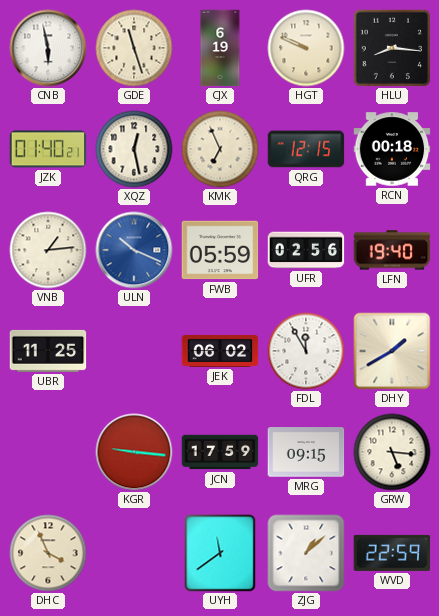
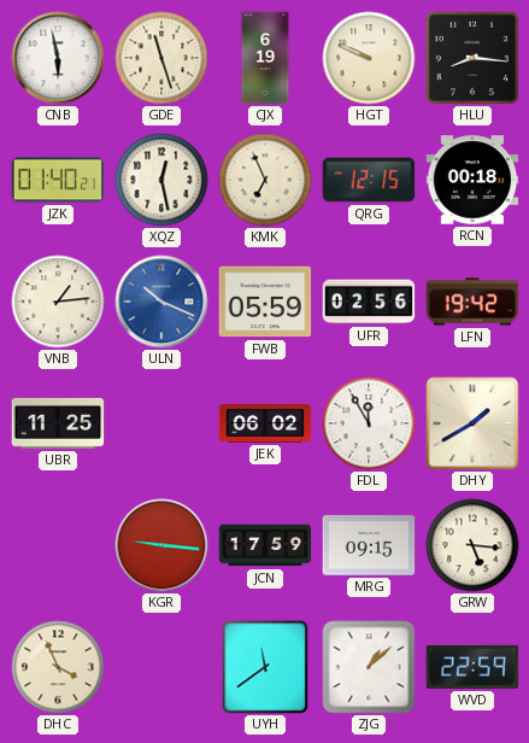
LFN: 19:40 -> 19:42
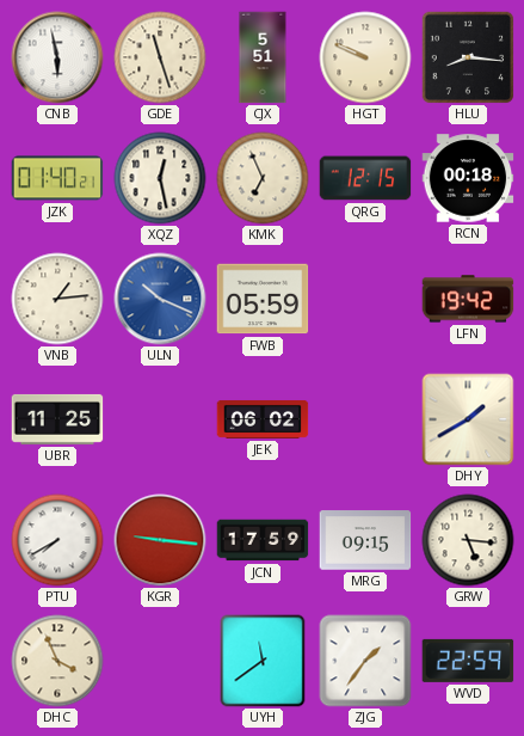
CJX: 6:19 -> 5:51
UFR: 02:56 -> none
FDL: 11:55 -> none
PTU: none -> 7:40
ZJG: 1:08 -> 1:36
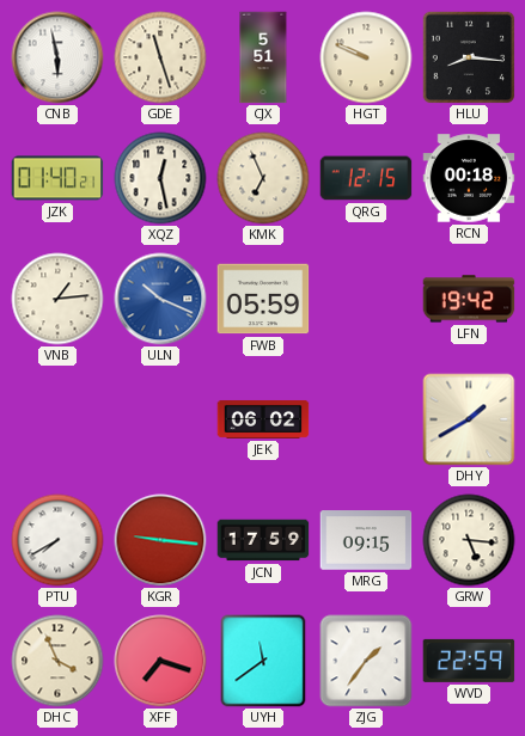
UBR: 11:25 -> none
XFF: none -> 7:18
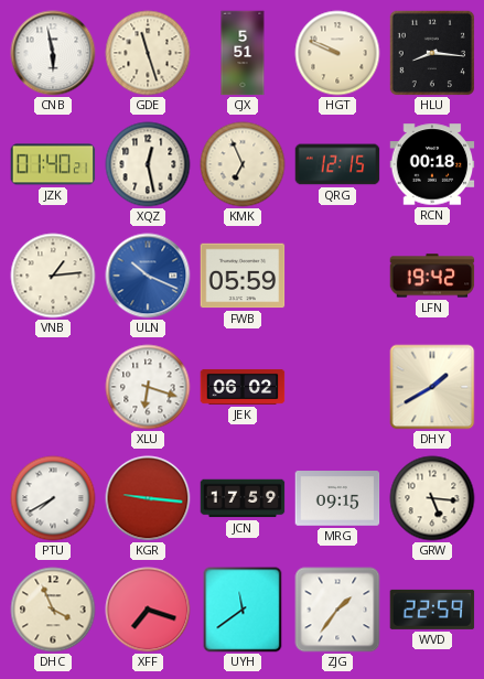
XLU: none -> 6:18
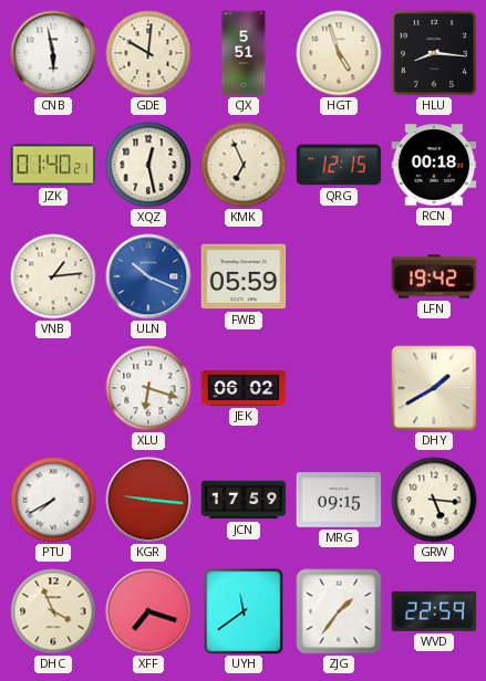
GDE: 11:27 -> 10:01
HGT: 9:49 -> 4:57
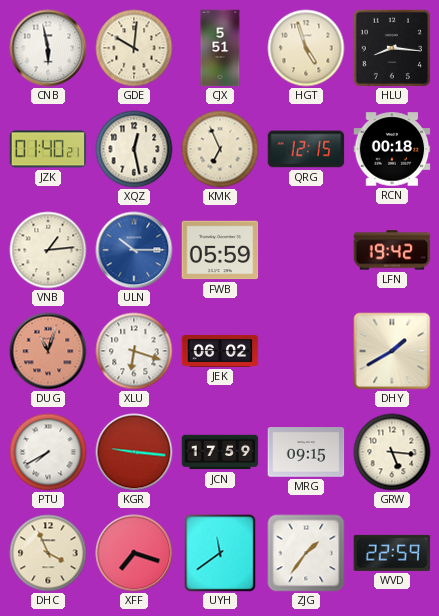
ULN: 10:19 -> 10:15
DUG: none -> 11:03
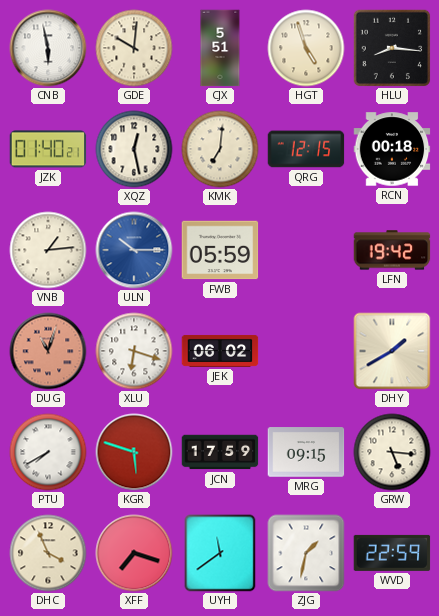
KMK: 6:56 -> 7:01
KGR: 9:16 -> 5:48
ZJG: 1:36 -> 1:32
